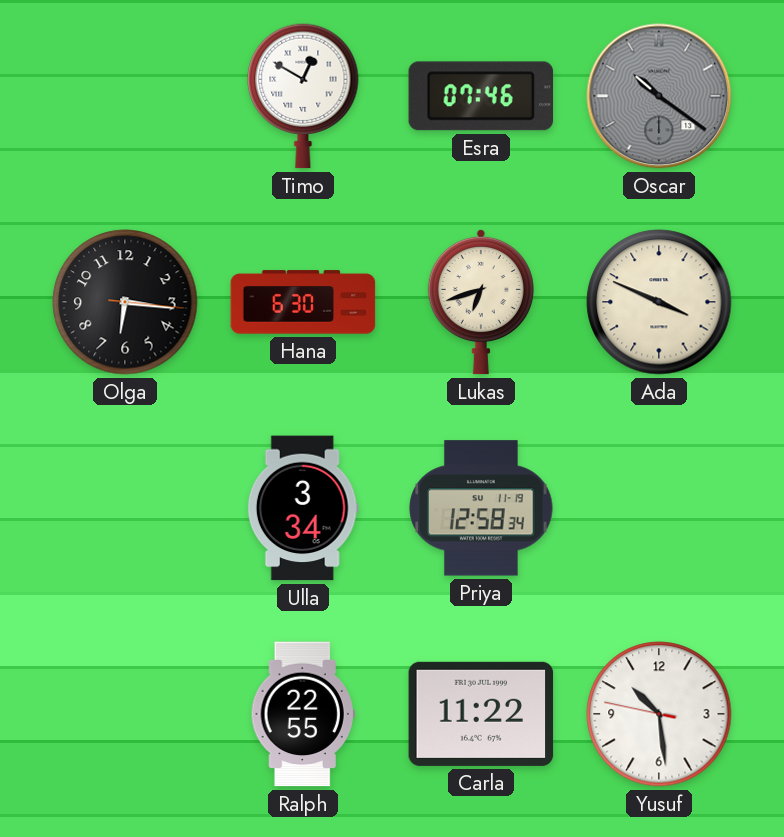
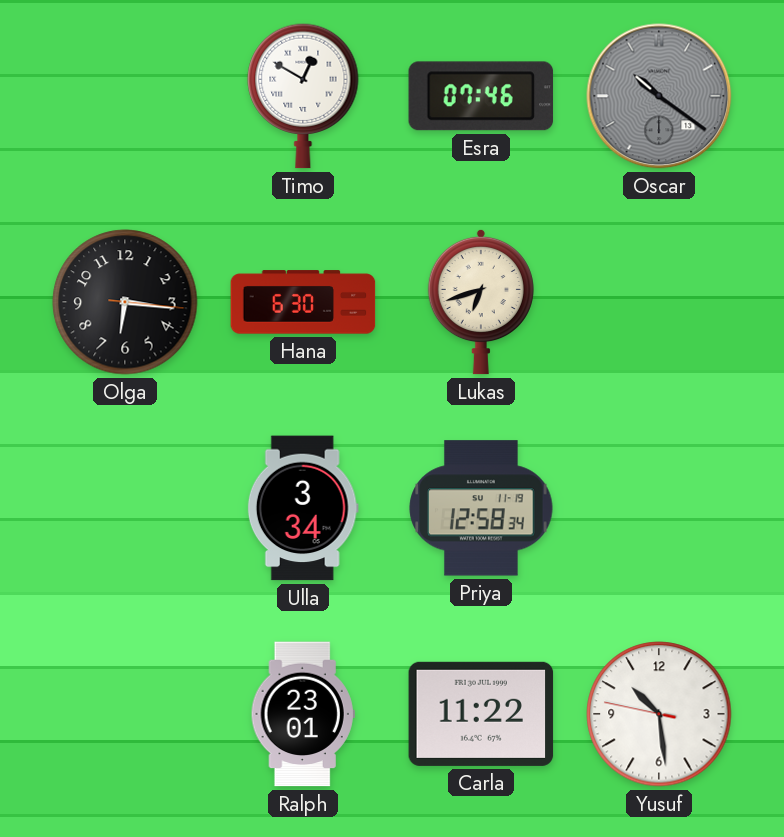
Ada: 3:49 -> none
Ralph: 22:55 -> 23:01
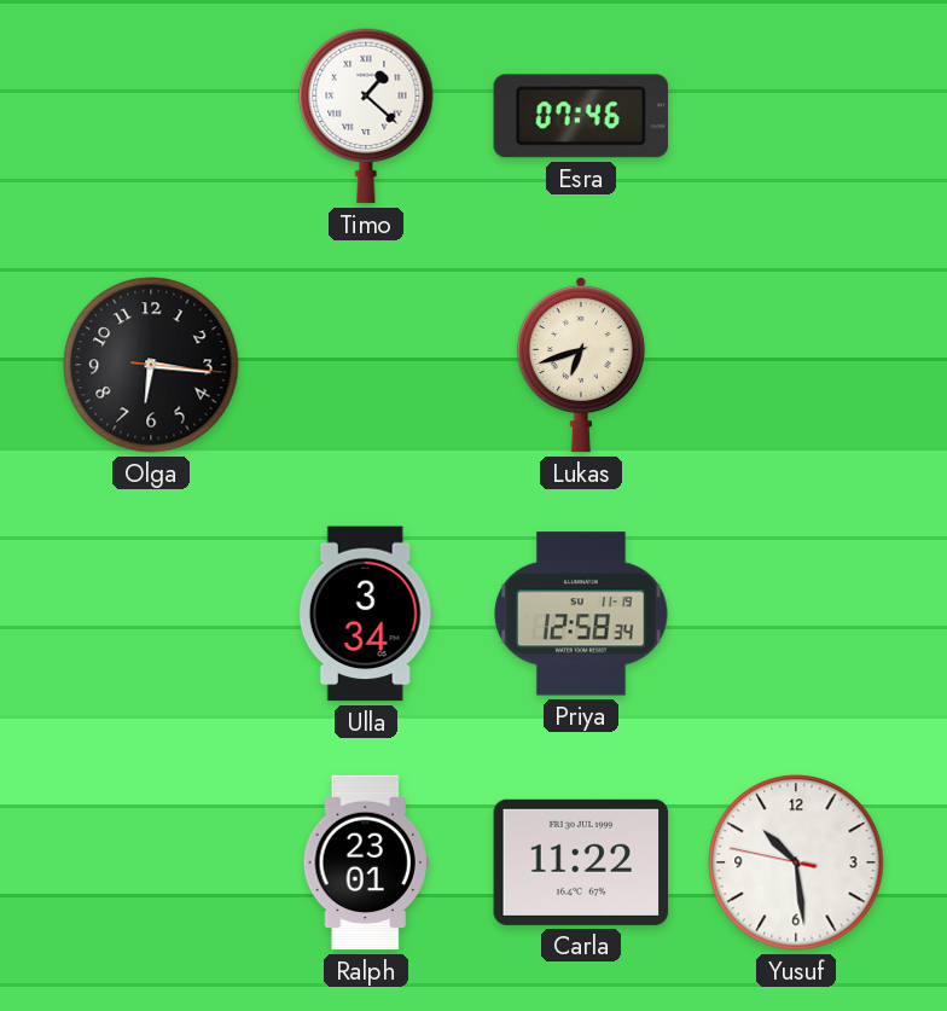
Timo: 12:50 -> 1:22
Oscar: 10:21 -> none
Hana: 6:30 -> none
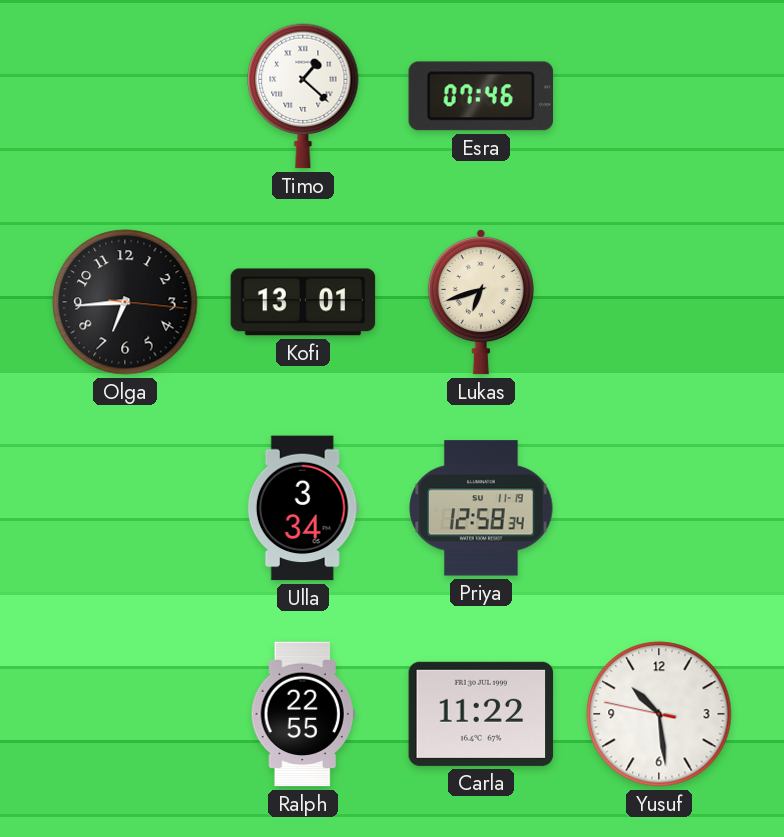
Olga: 6:16 -> 6:44
Kofi: none -> 13:01
Ralph: 23:01 -> 22:55
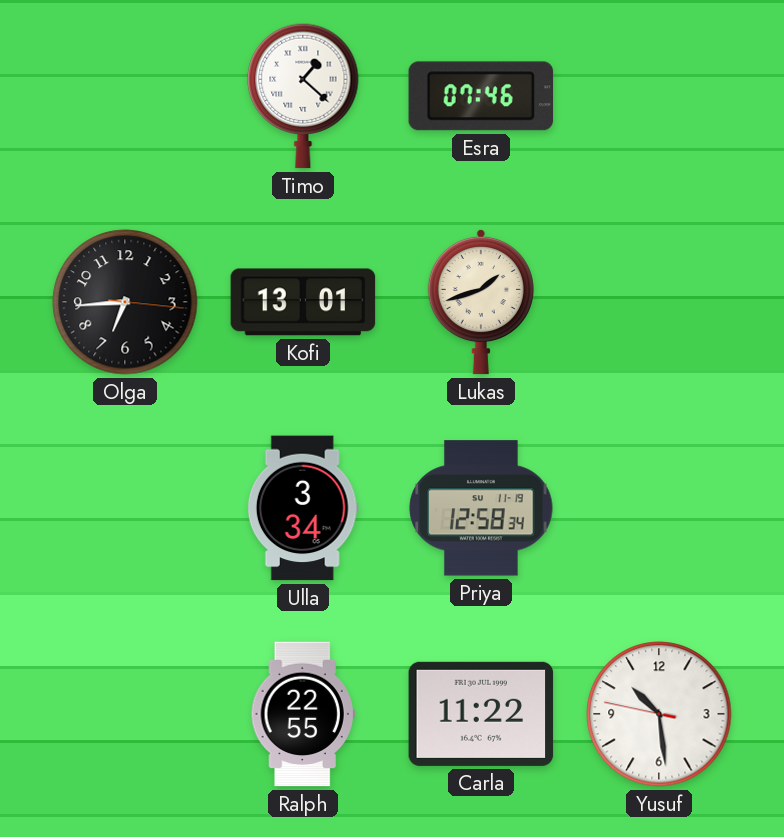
Lukas: 6:42 -> 1:42
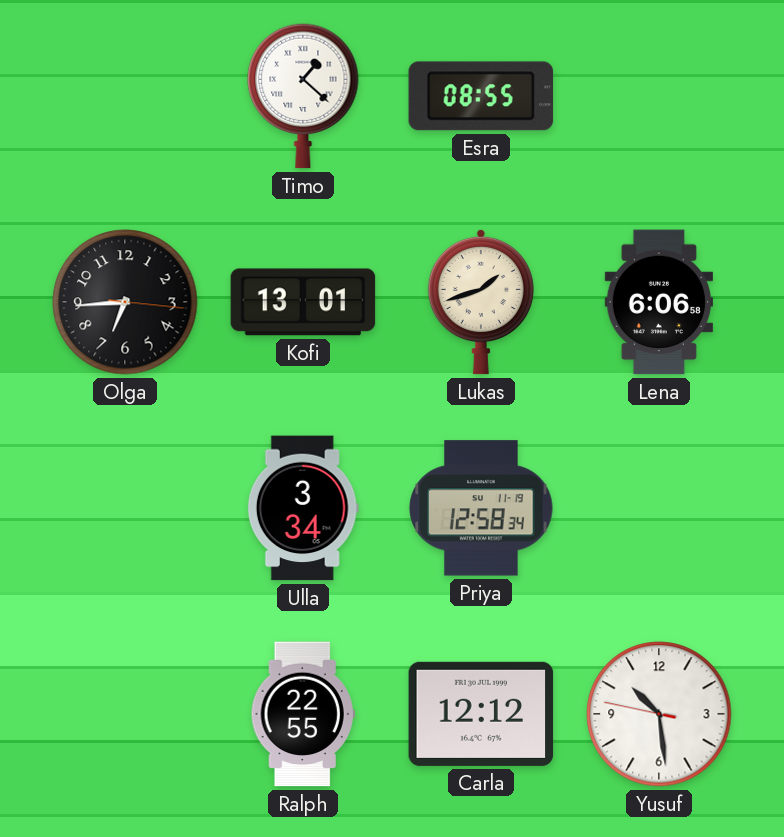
Esra: 07:46 -> 08:55
Lena: none -> 6:06
Carla: 11:22 -> 12:12
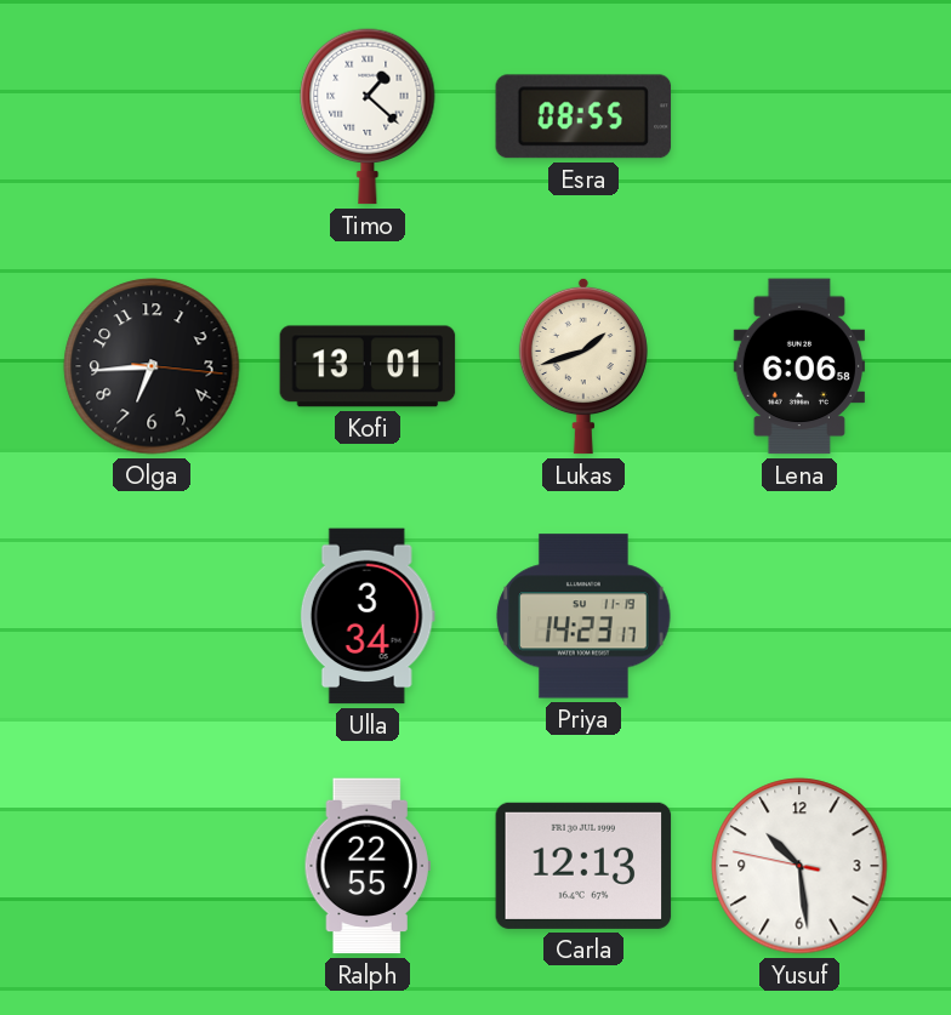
Priya: 12:58 -> 14:23
Carla: 12:12 -> 12:13
